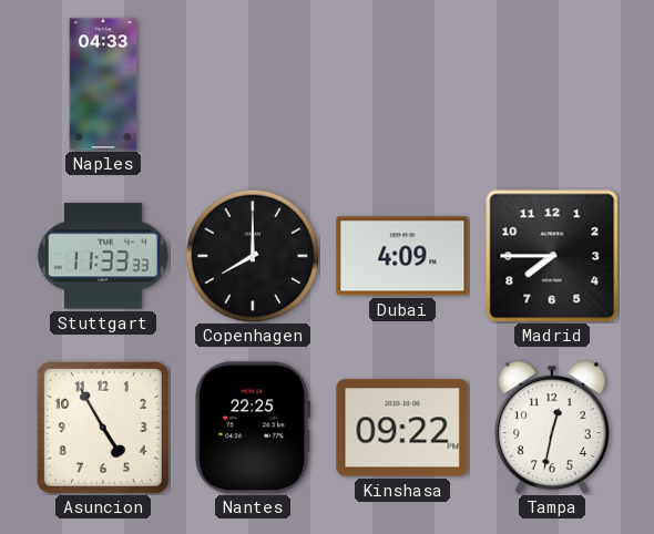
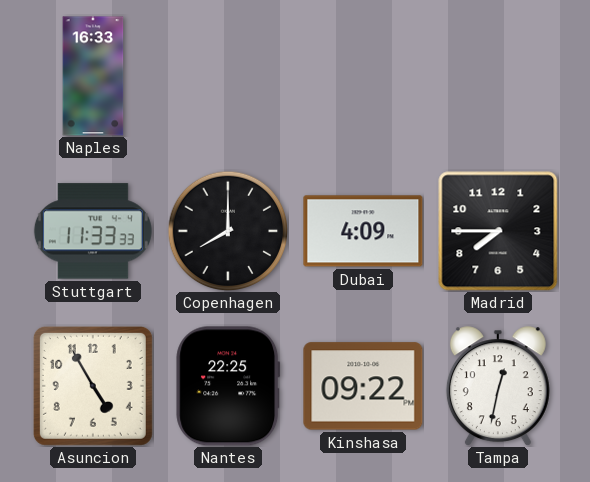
Naples: 04:33 -> 16:33
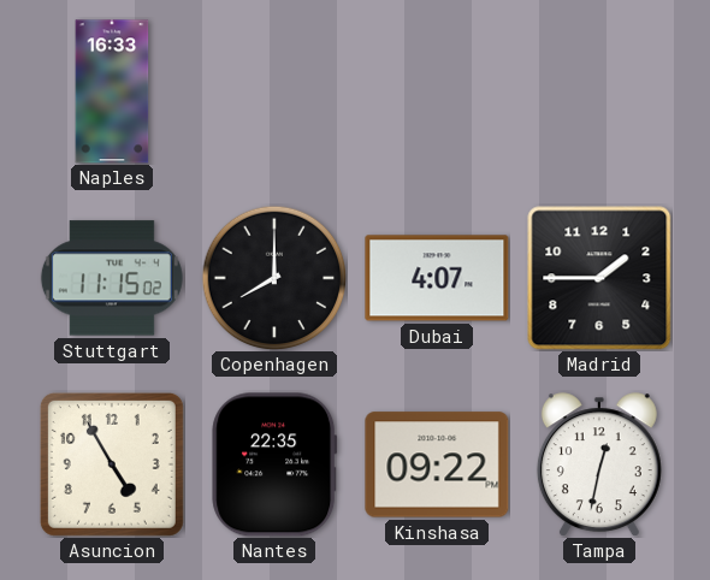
Stuttgart: 11:33 -> 11:15
Dubai: 4:09 -> 4:07
Madrid: 7:45 -> 1:45
Nantes: 22:25 -> 22:35
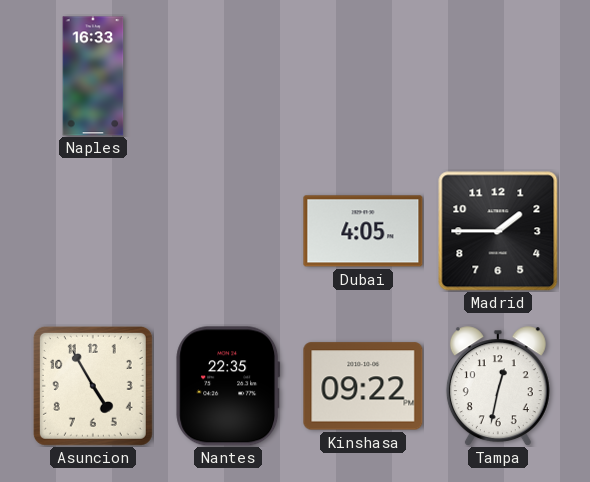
Stuttgart: 11:15 -> none
Copenhagen: 8:00 -> none
Dubai: 4:07 -> 4:05
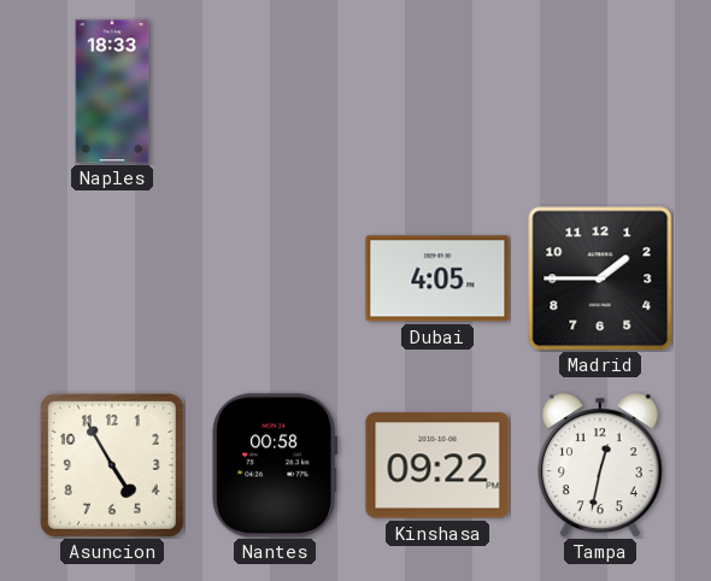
Naples: 16:33 -> 18:33
Nantes: 22:35 -> 00:58
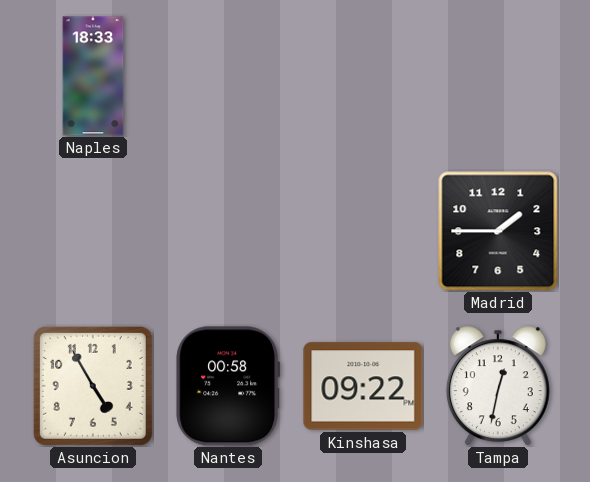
Dubai: 4:05 -> none
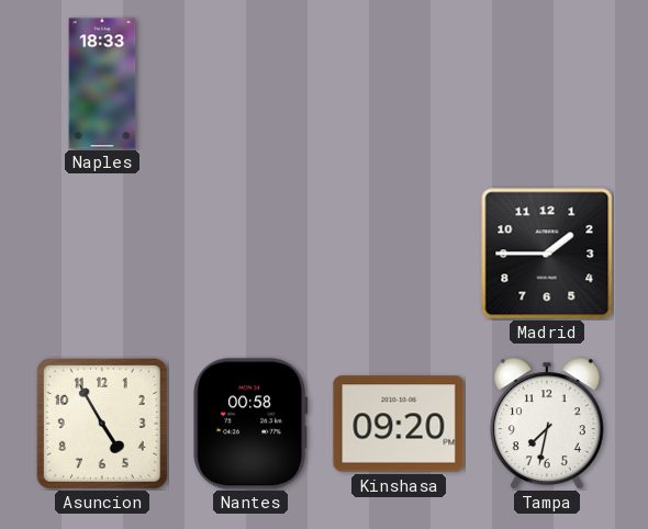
Kinshasa: 09:22 -> 09:20
Tampa: 12:32 -> 7:32
